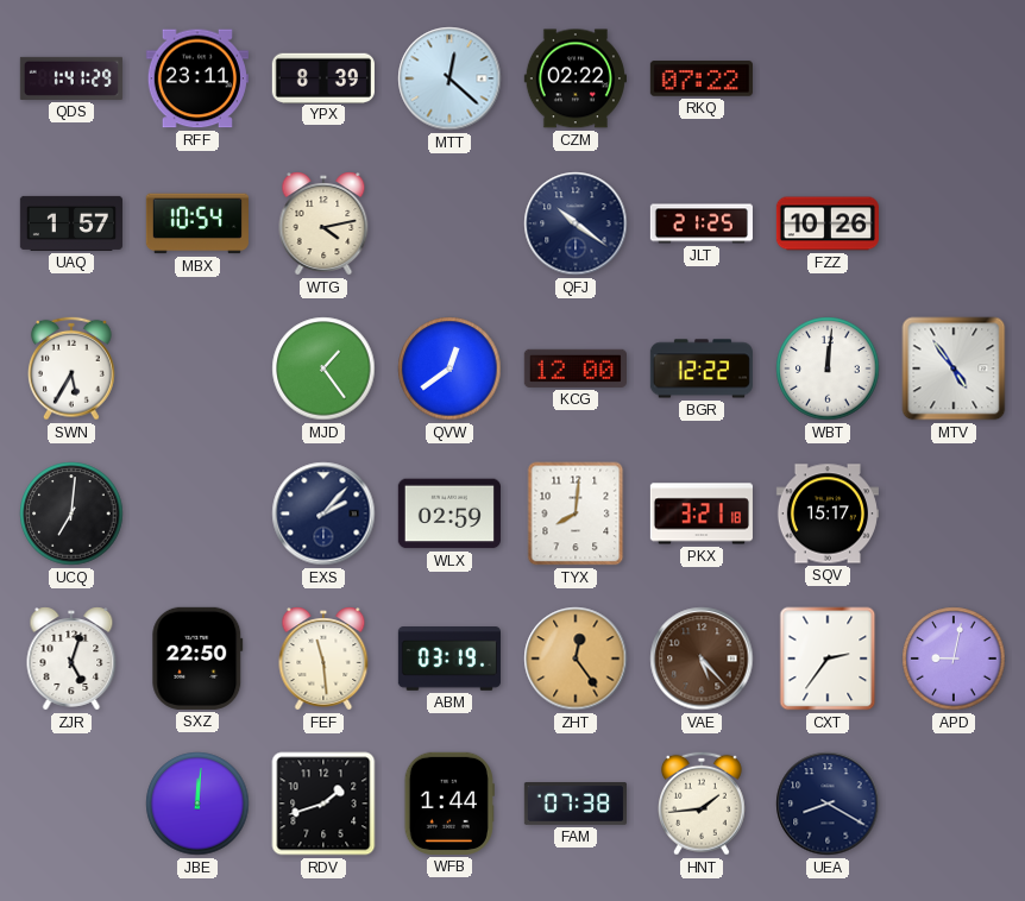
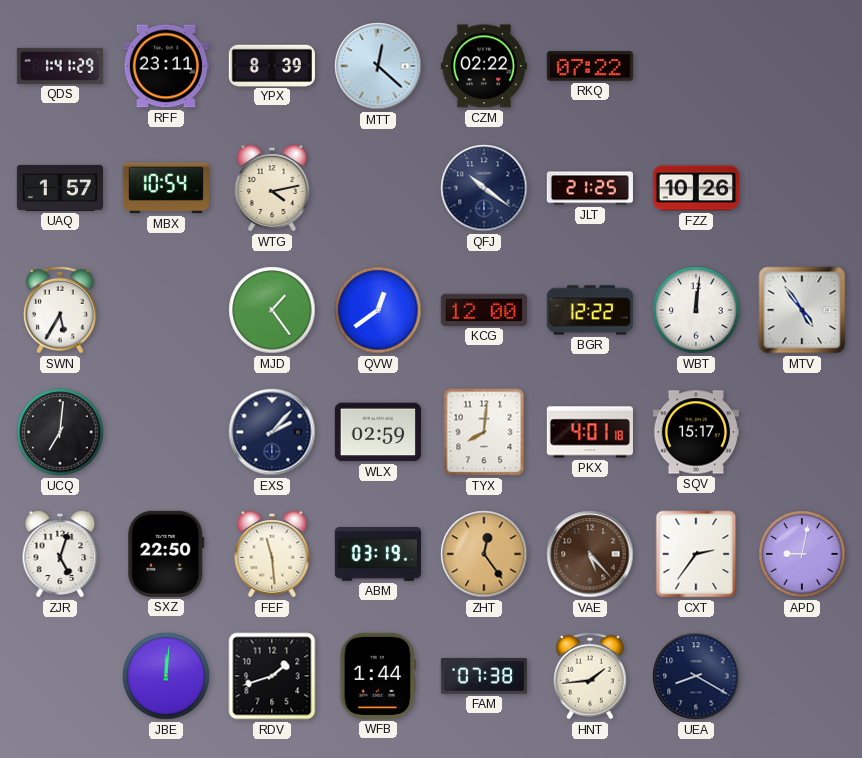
PKX: 3:21 -> 4:01
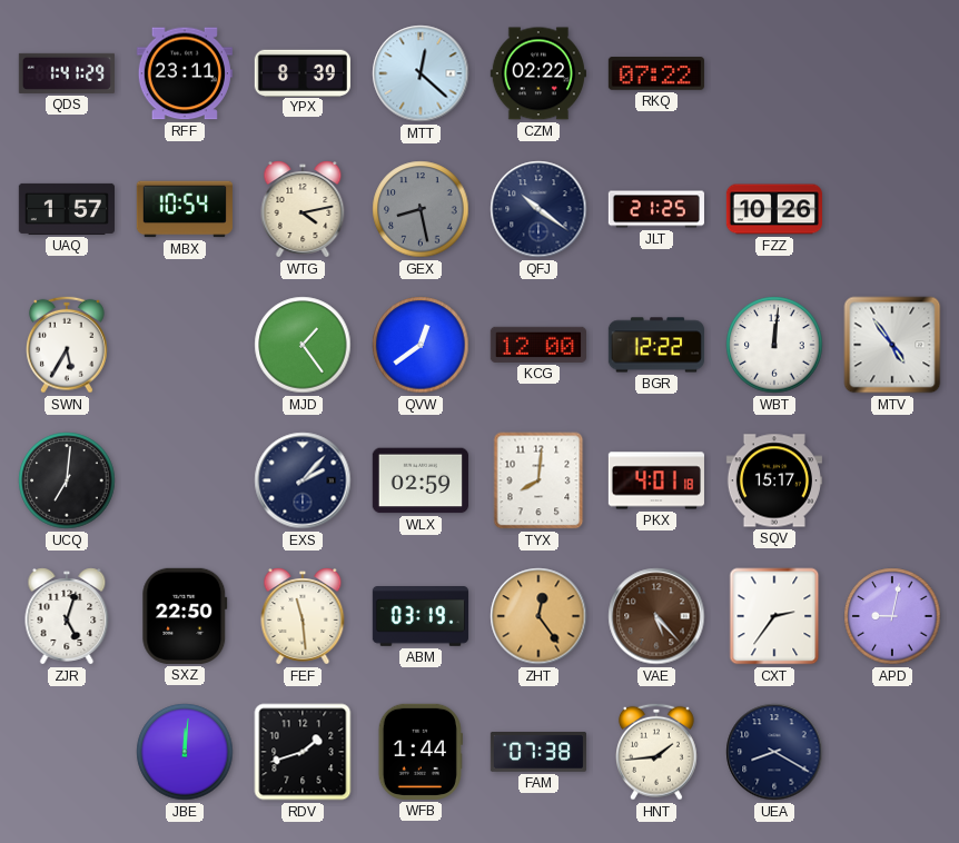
GEX: none -> 8:28
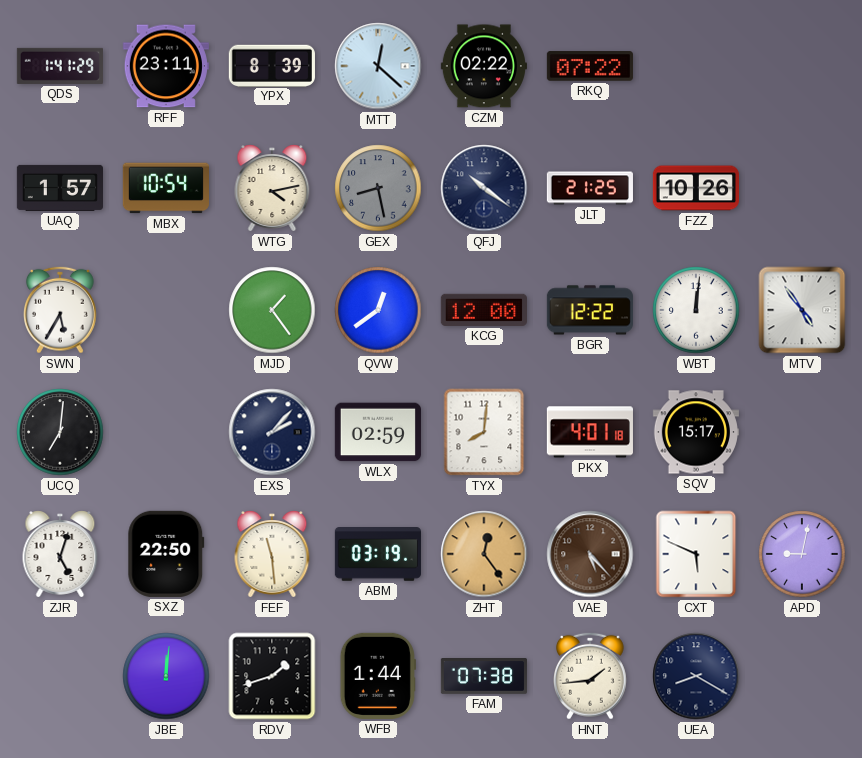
CXT: 2:36 -> 5:49
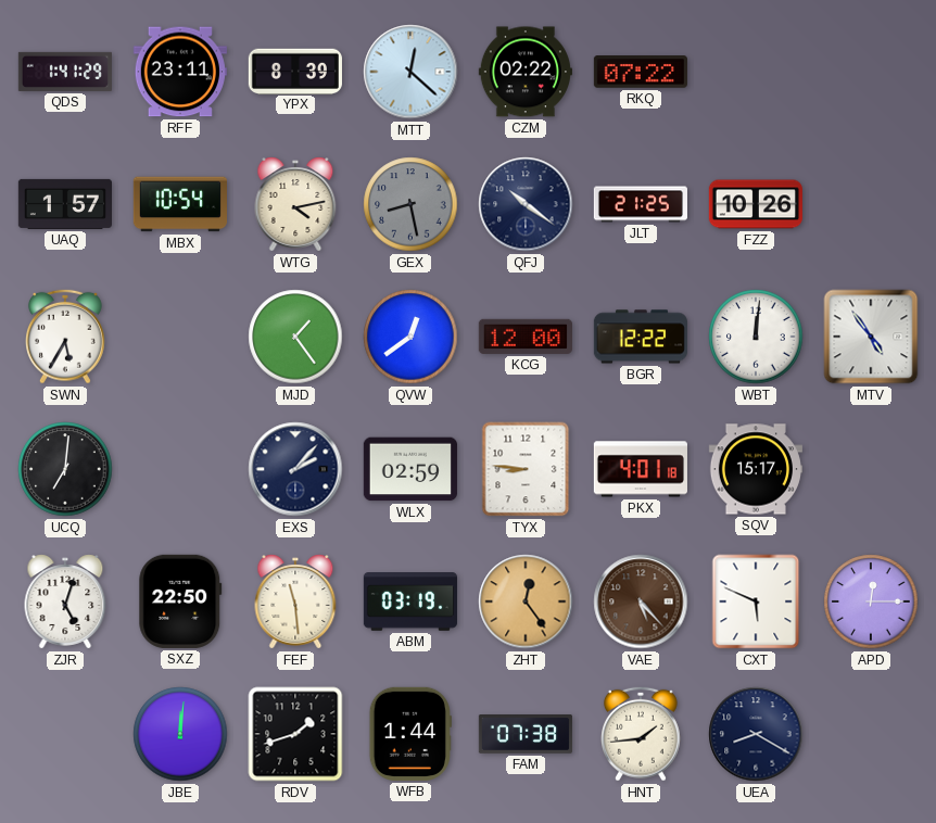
TYX: 8:01 -> 8:46
APD: 9:02 -> 12:15
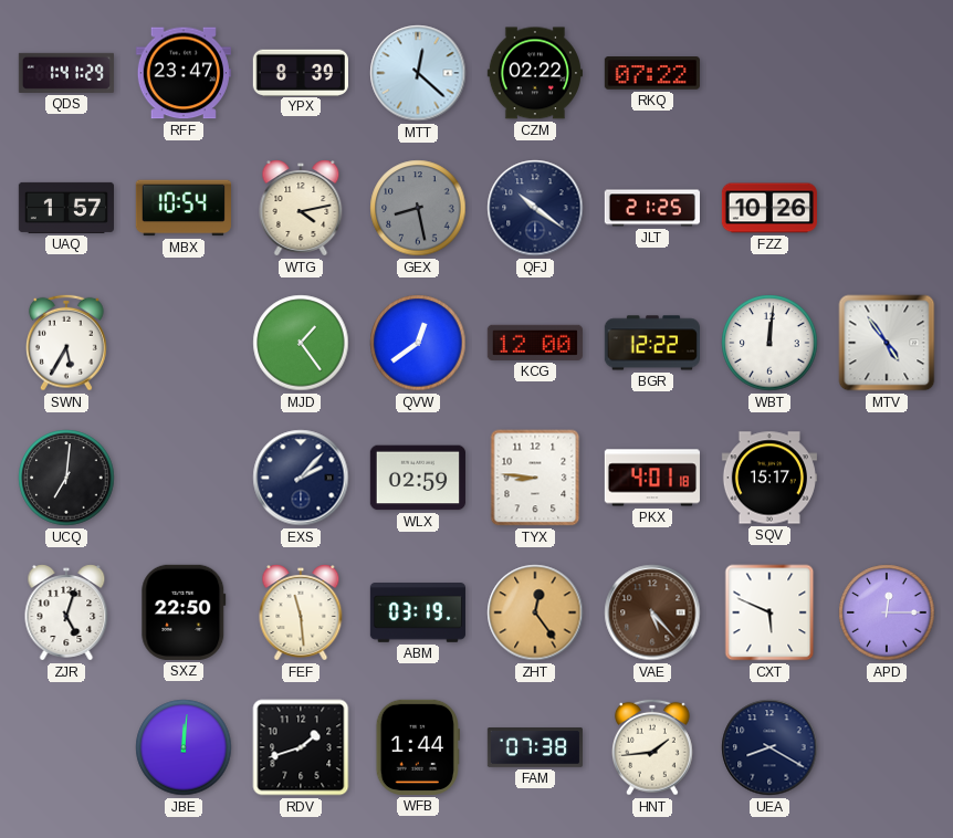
RFF: 23:11 -> 23:47
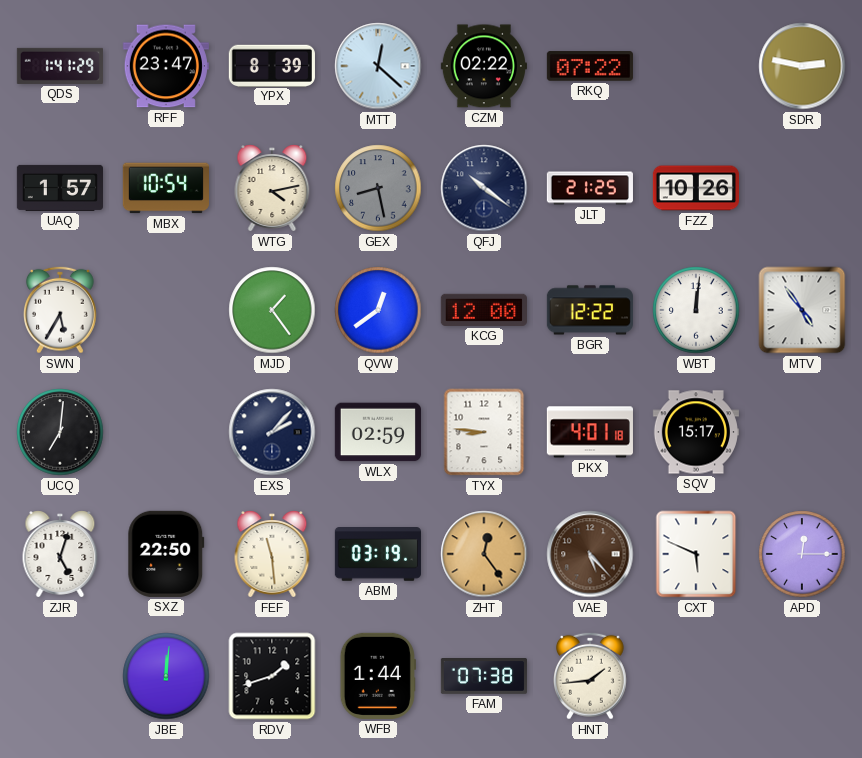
SDR: none -> 2:47
UEA: 8:20 -> none
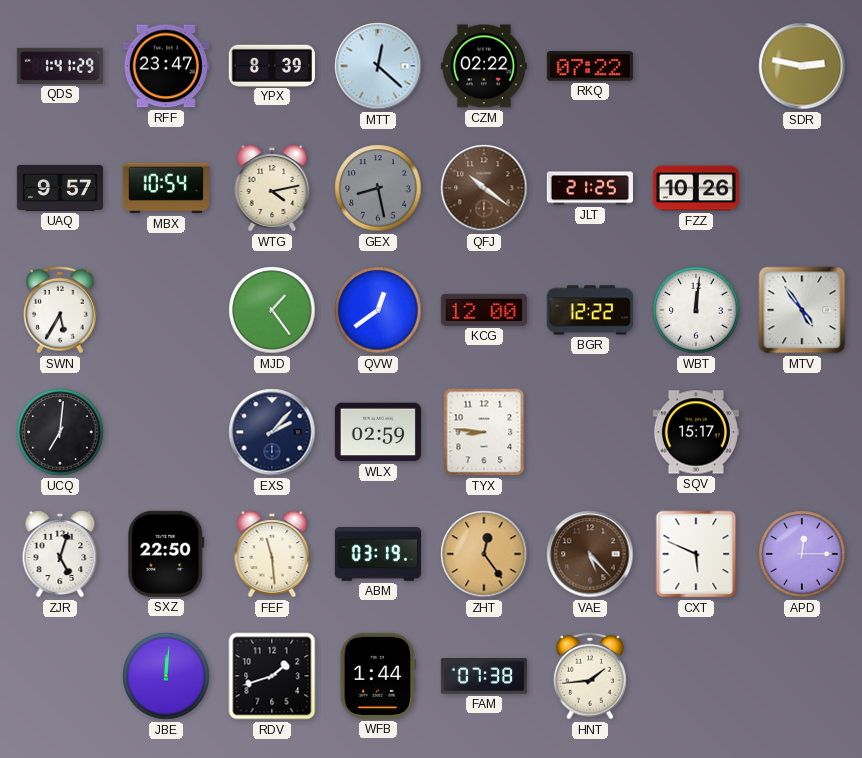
UAQ: 1:57 -> 9:57
QFJ dial: navy -> brown
PKX: 4:01 -> none
